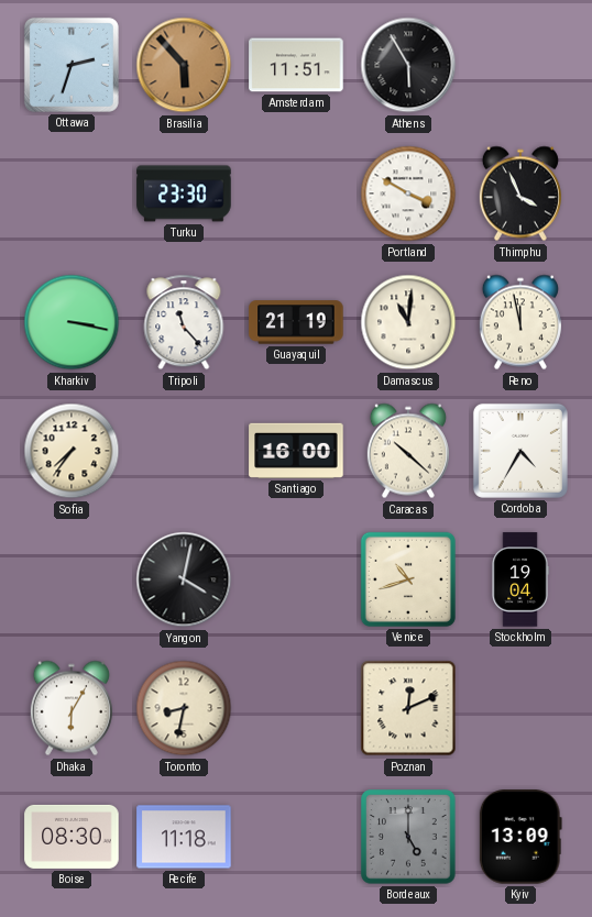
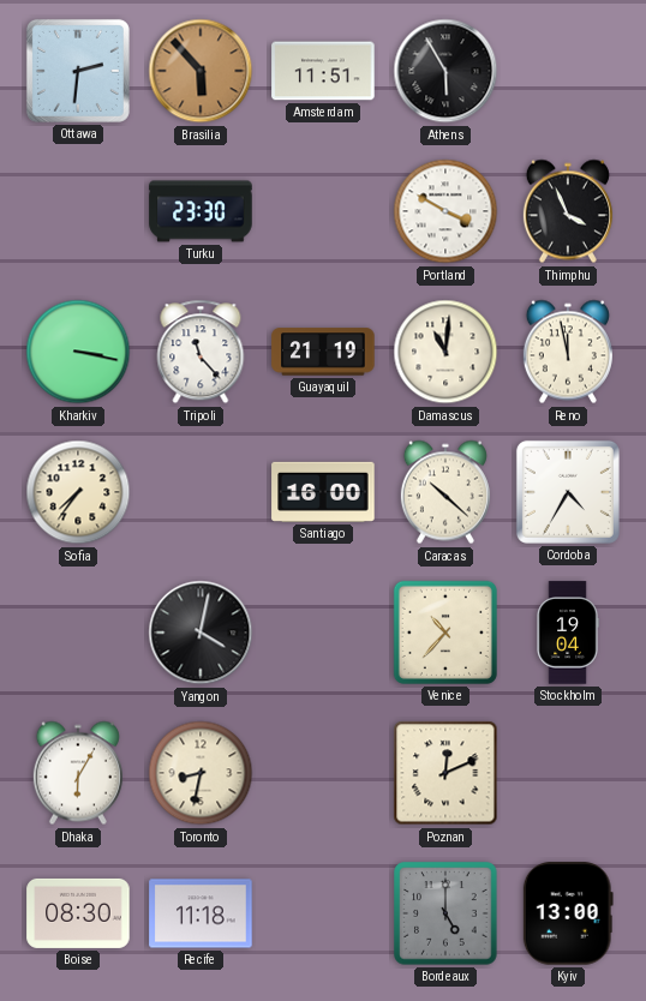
Ottawa: 2:33 -> 2:31
Venice: 10:42 -> 10:37
Kyiv: 13:09 -> 13:00
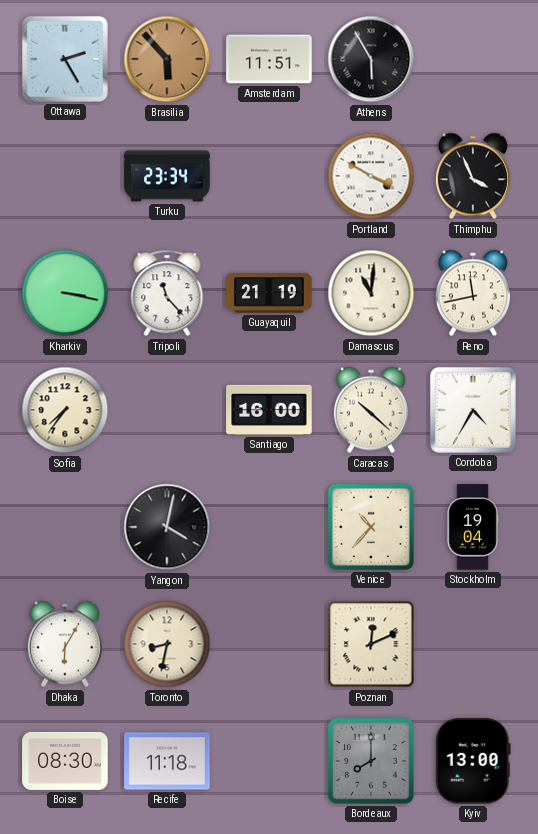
Ottawa: 2:31 -> 2:25
Turku: 23:30 -> 23:34
Reno: 11:58 -> 11:43
Bordeaux: 5:00 -> 8:00
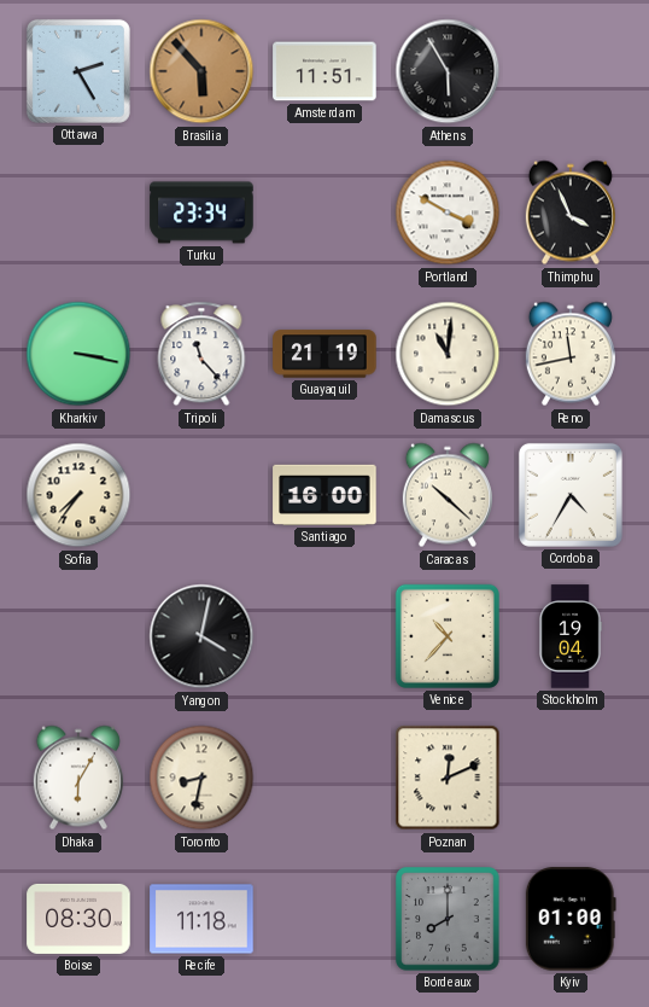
Kyiv: 13:00 -> 01:00
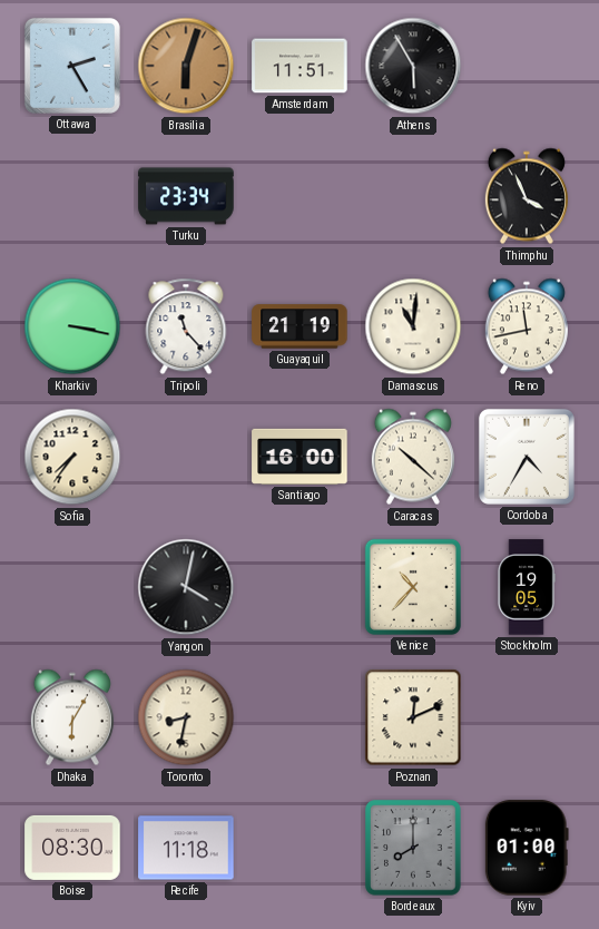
Brasilia: 5:53 -> 6:03
Portland: 3:50 -> none
Stockholm: 19:04 -> 19:05
